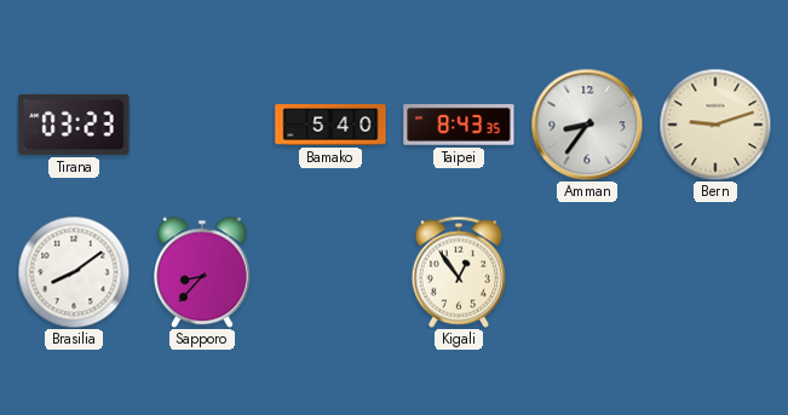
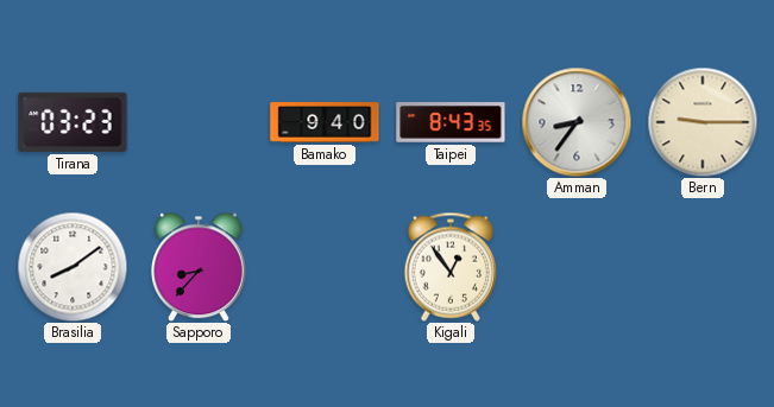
Bamako: 5:40 -> 9:40
Bern: 9:12 -> 9:15
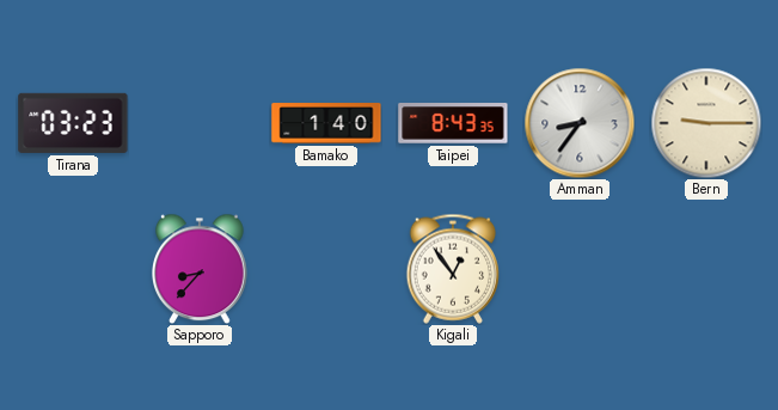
Bamako: 9:40 -> 1:40
Brasilia: 8:09 -> none
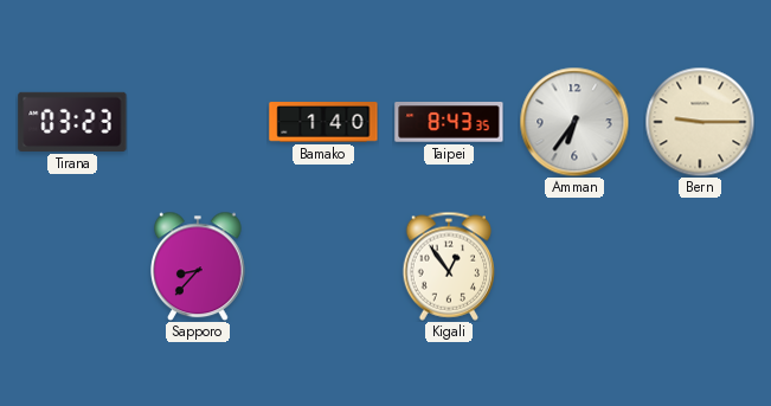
Amman: 8:36 -> 6:36
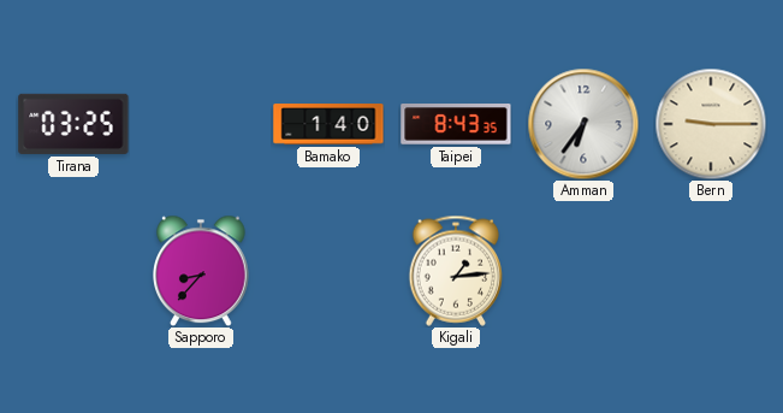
Tirana: 03:23 -> 03:25
Kigali: 12:54 -> 1:14
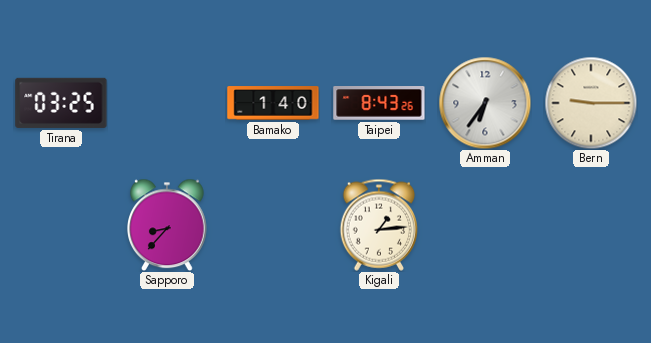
Taipei: 8:43:35 -> 8:43:26
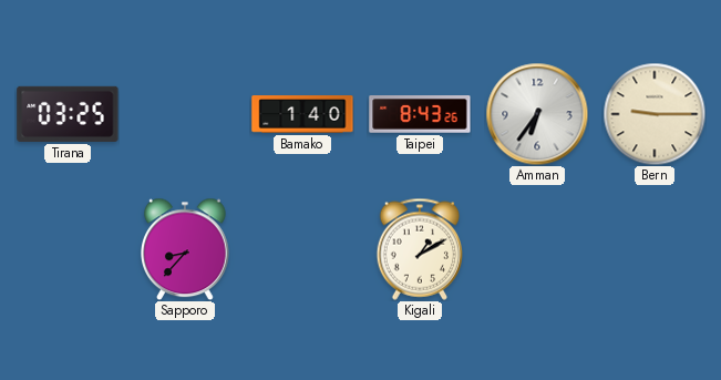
Kigali: 1:14 -> 1:10
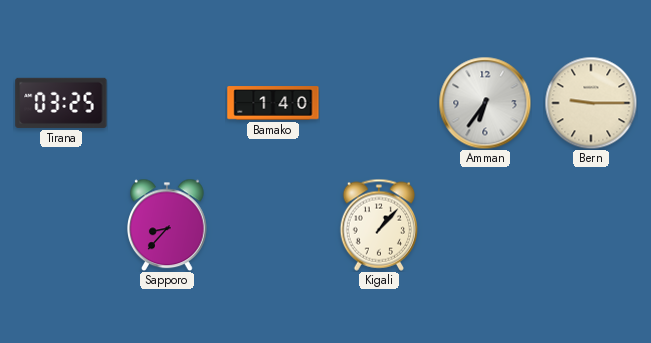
Taipei: 8:43 -> none
Kigali: 1:10 -> 1:07
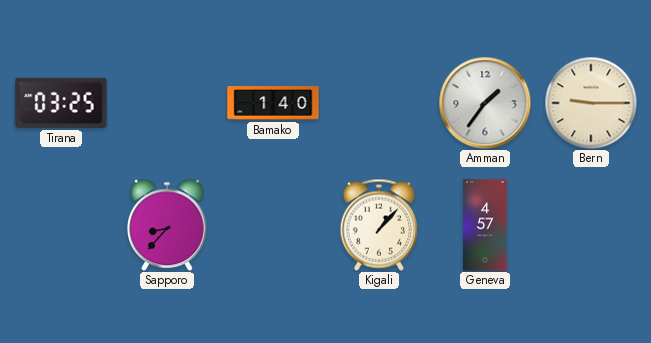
Amman: 6:36 -> 1:36
Geneva: none -> 4:57
